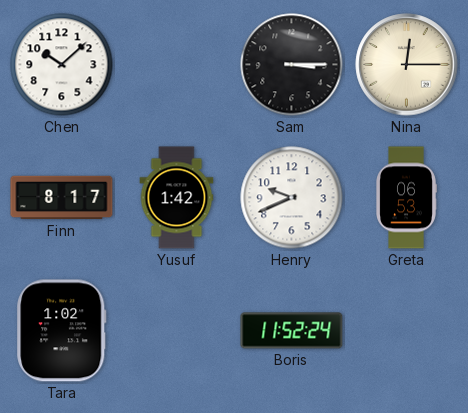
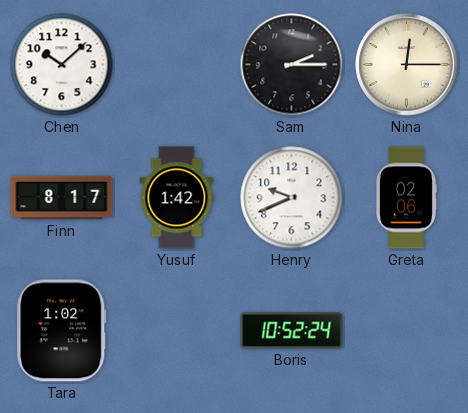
Sam: 3:15 -> 2:15
Greta: 06:53 -> 02:06
Boris: 11:52 -> 10:52
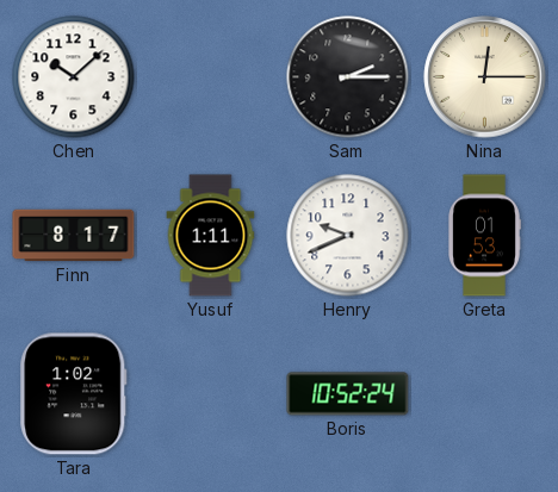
Yusuf: 1:42 -> 1:11
Greta: 02:06 -> 01:53
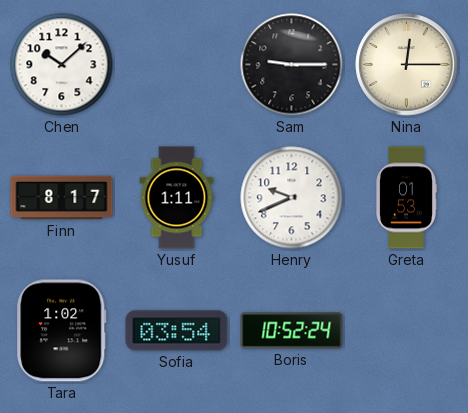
Sam: 2:15 -> 9:15
Sofia: none -> 03:54
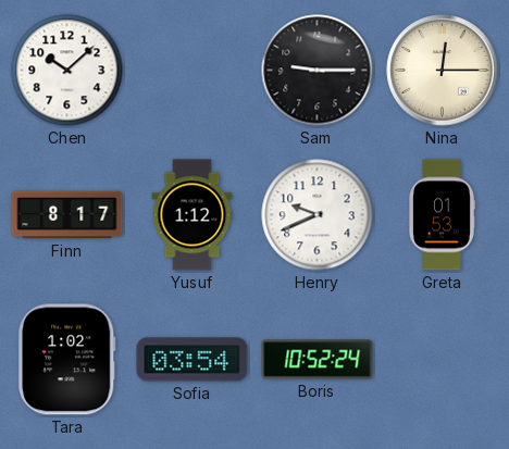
Yusuf: 1:11 -> 1:12
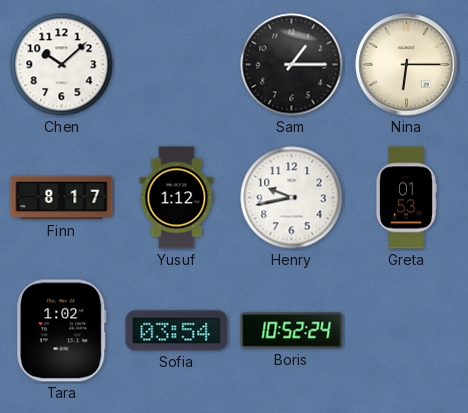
Sam: 9:15 -> 1:15
Nina: 12:15 -> 6:15
Henry: 9:41 -> 9:43
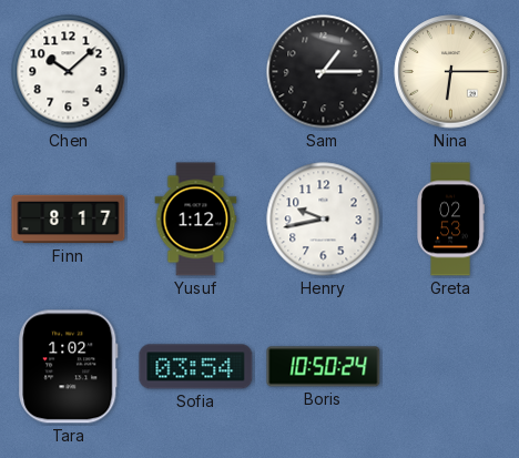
Greta: 01:53 -> 02:53
Boris: 10:52 -> 10:50
